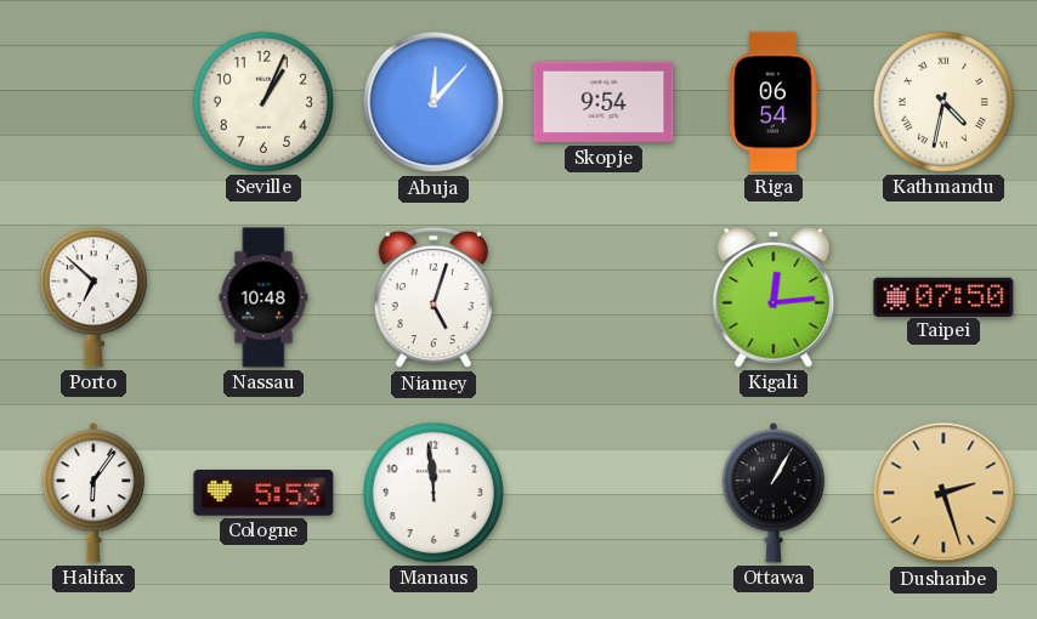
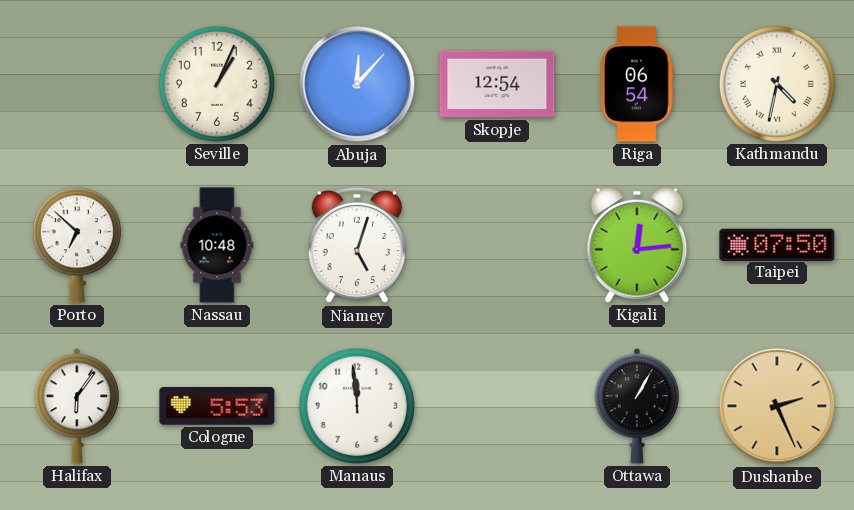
Skopje: 9:54 -> 12:54
Dushanbe: 2:27 -> 2:26
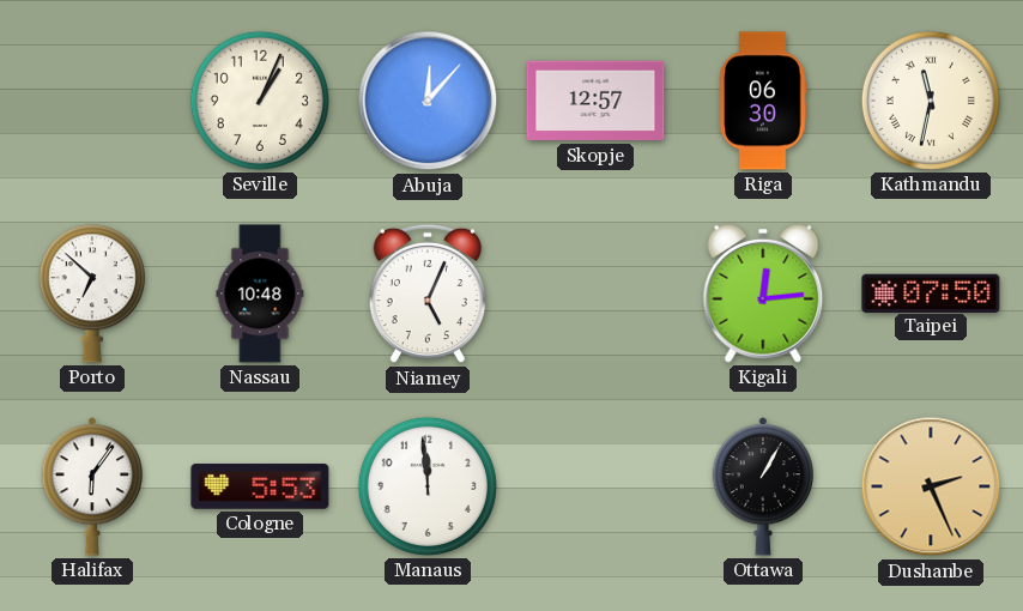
Skopje: 12:54 -> 12:57
Riga: 06:54 -> 06:30
Kathmandu: 4:32 -> 11:32
Niamey: 5:03 -> 5:04
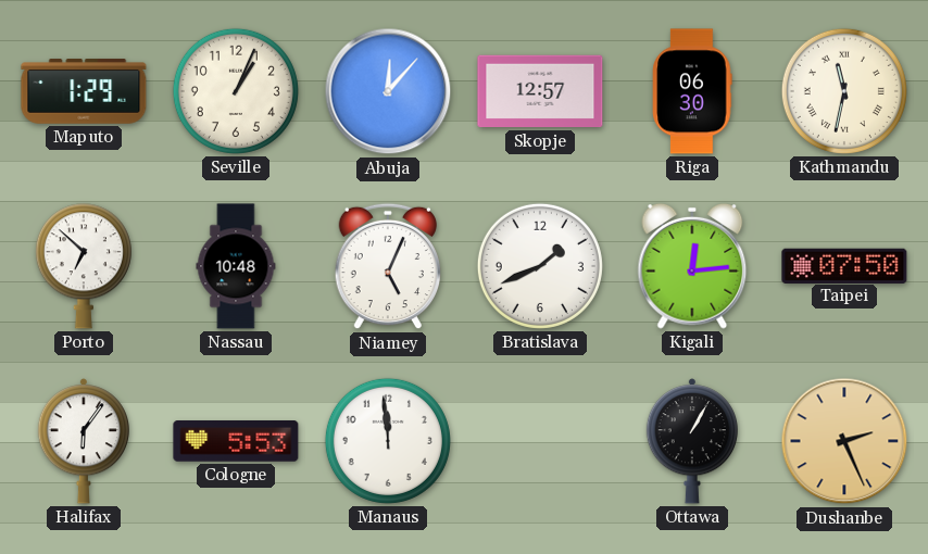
Maputo: none -> 1:29
Bratislava: none -> 1:41
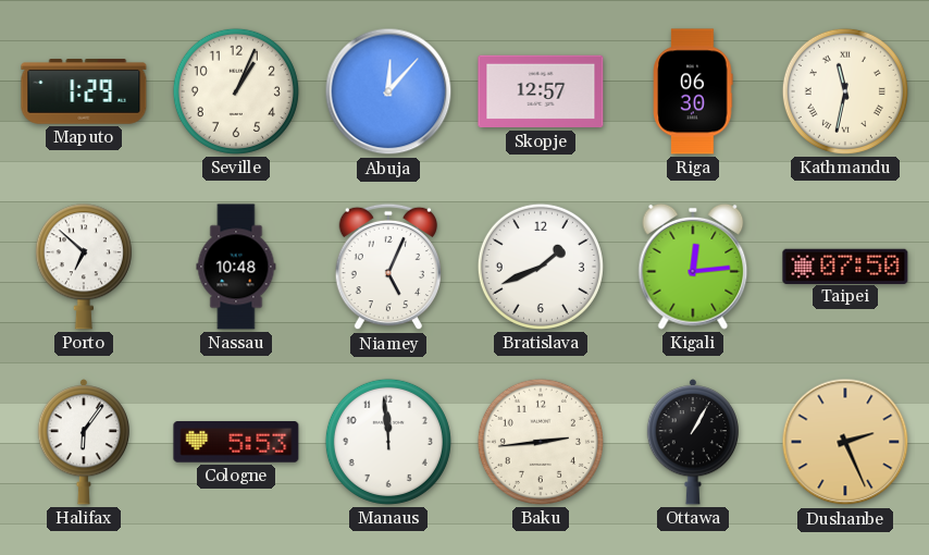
Baku: none -> 2:44
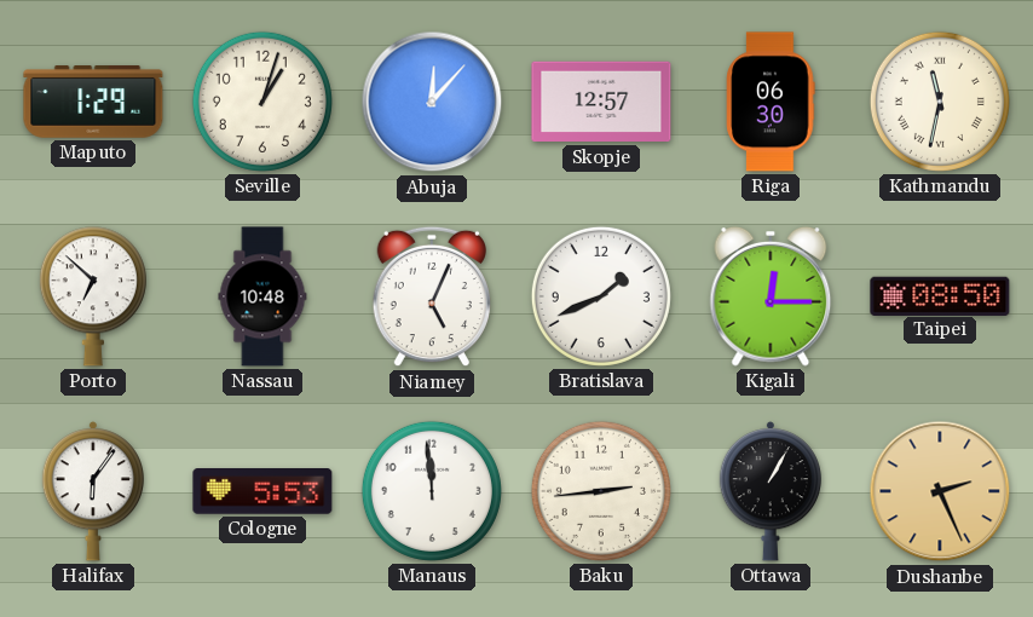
Seville: 1:04 -> 1:03
Kigali: 12:14 -> 12:15
Taipei: 07:50 -> 08:50
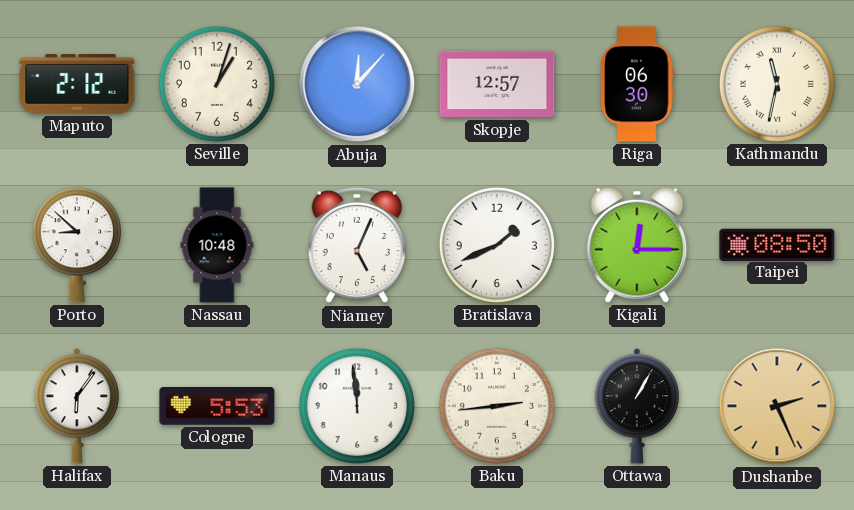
Maputo: 1:29 -> 2:12
Porto: 6:52 -> 8:52
